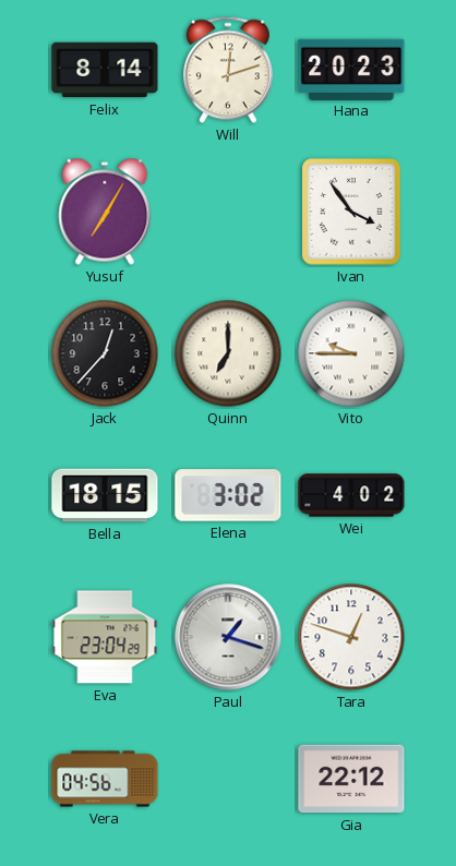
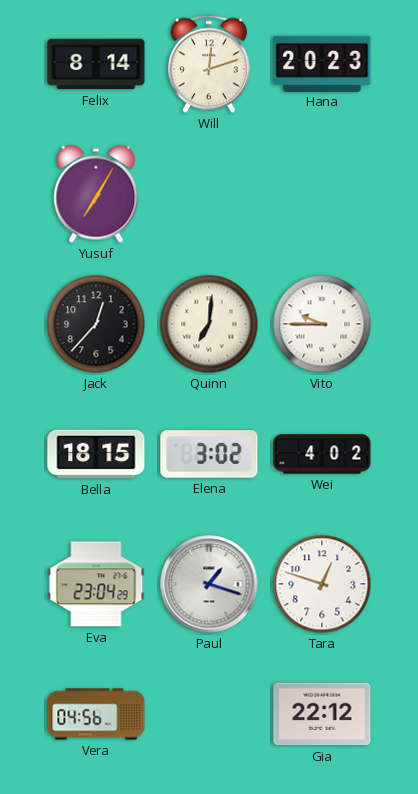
Ivan: 3:54 -> none
Quinn: 7:00 -> 7:01
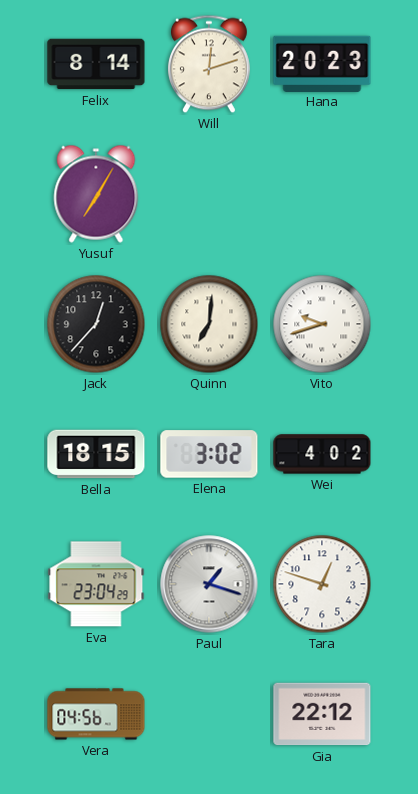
Vito: 9:45 -> 9:42
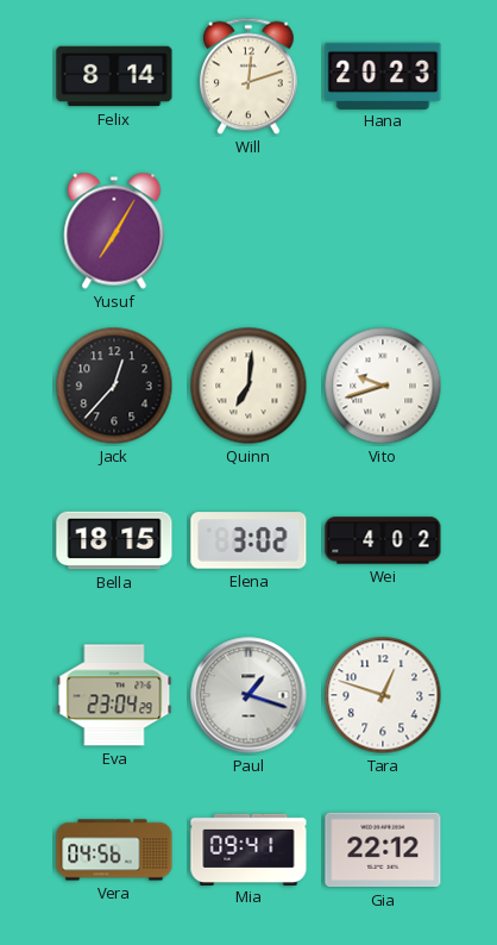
Mia: none -> 09:41
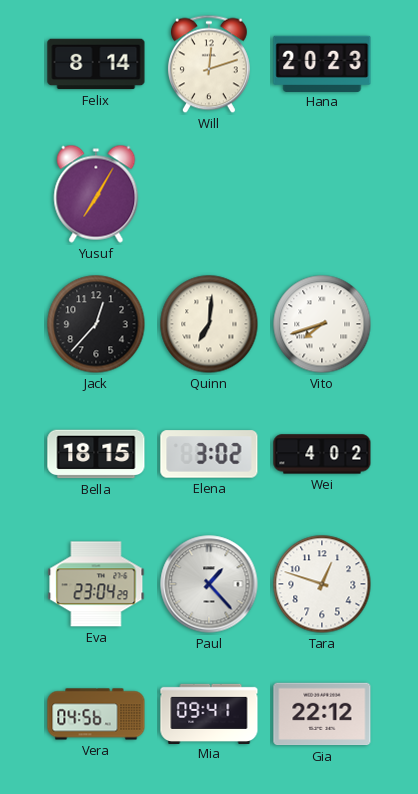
Vito: 9:42 -> 7:42
Paul: 1:18 -> 1:23
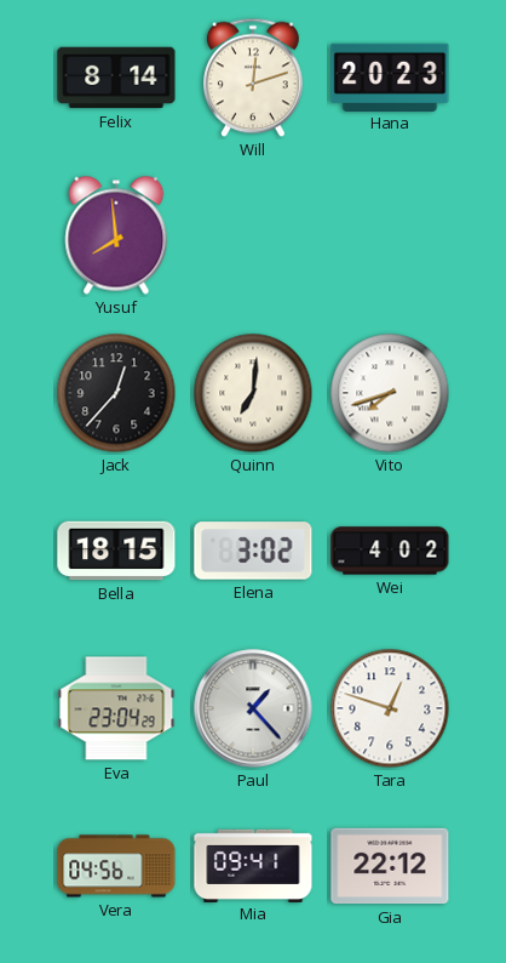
Yusuf: 7:05 -> 7:59
